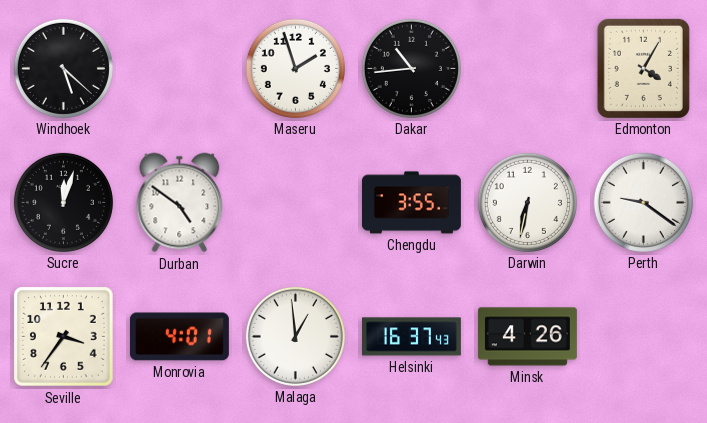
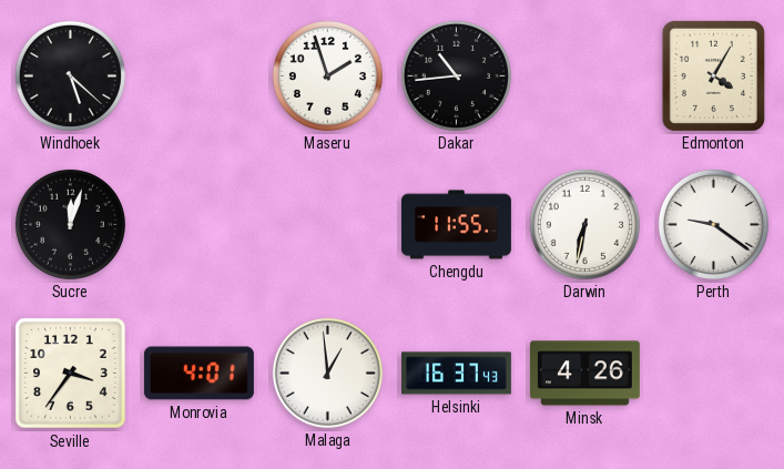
Durban: 4:51 -> none
Chengdu: 3:55 -> 11:55
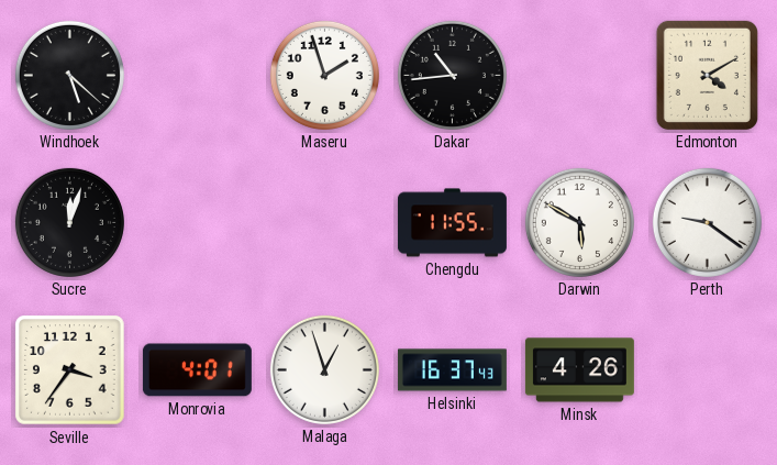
Edmonton: 4:05 -> 4:10
Darwin: 6:32 -> 5:50
Malaga: 12:59 -> 12:57
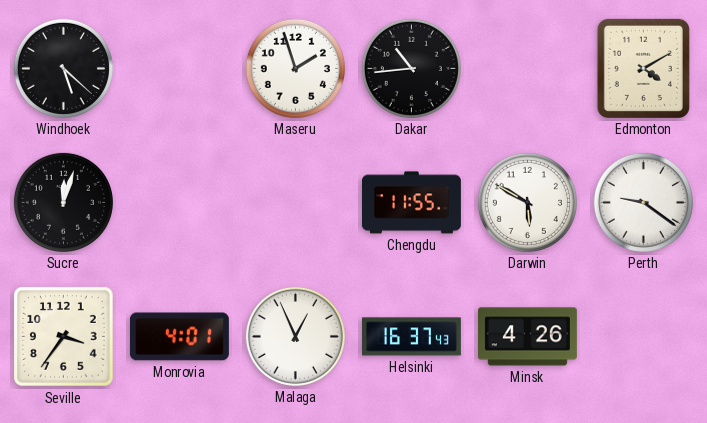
Malaga: 12:57 -> 12:56
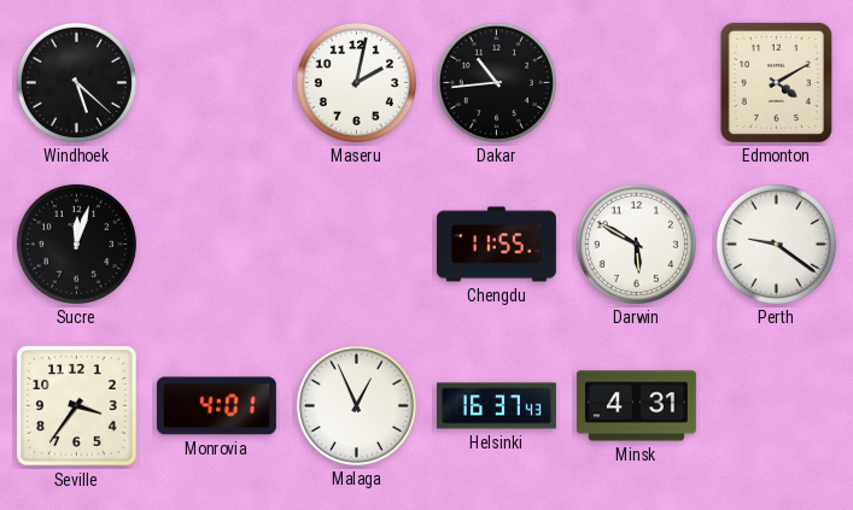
Maseru: 1:57 -> 2:02
Minsk: 4:26 -> 4:31
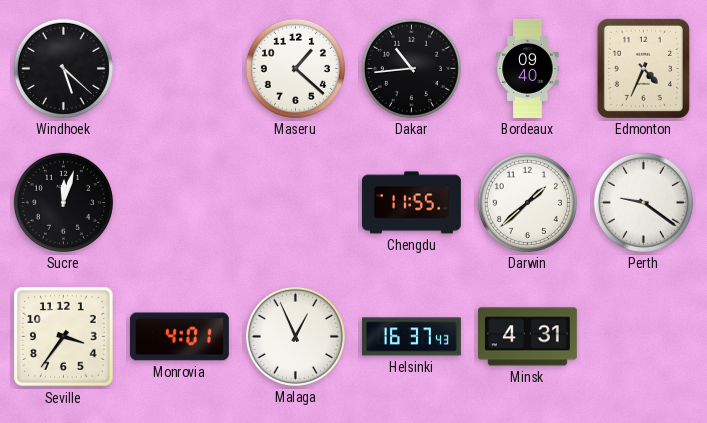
Maseru: 2:02 -> 1:22
Bordeaux: none -> 09:40
Edmonton: 4:10 -> 4:34
Darwin: 5:50 -> 1:38
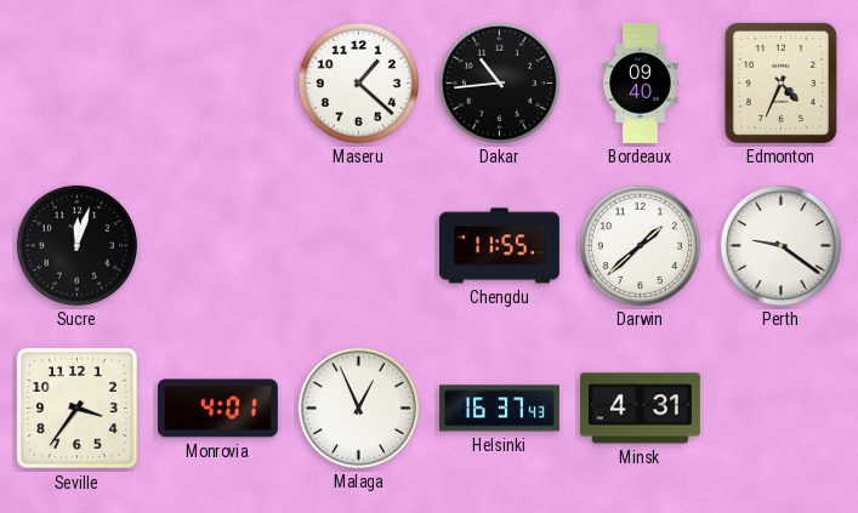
Windhoek: 5:22 -> none
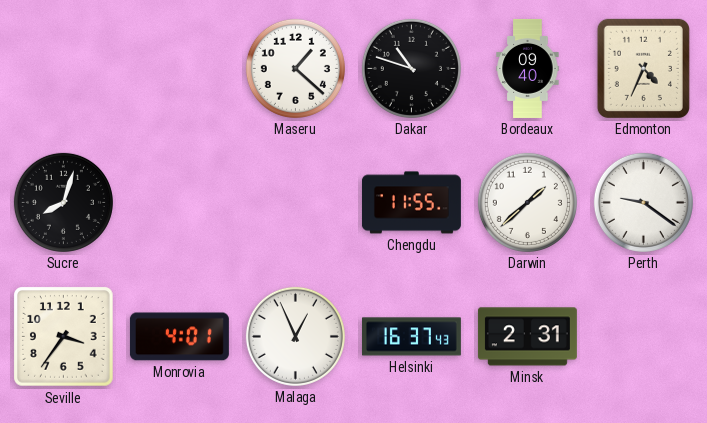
Dakar: 10:44 -> 10:48
Sucre: 12:03 -> 8:03
Minsk: 4:31 -> 2:31
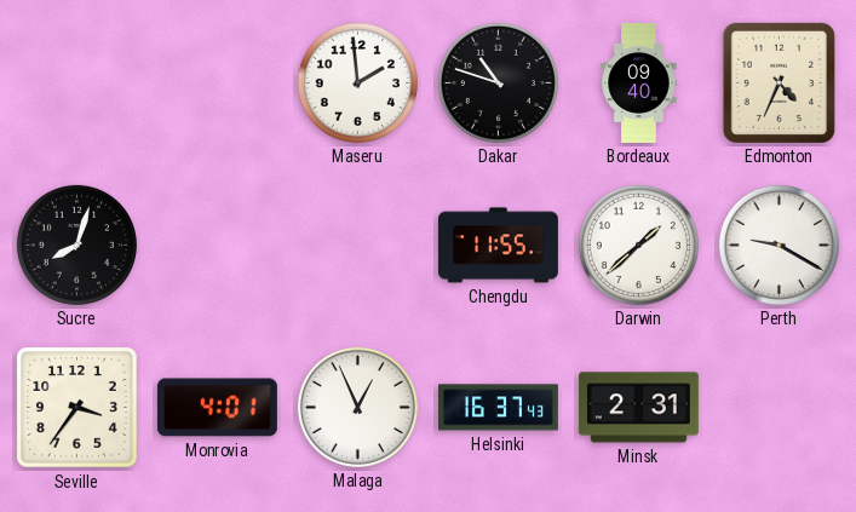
Maseru: 1:22 -> 1:59
Perth: 9:21 -> 9:20
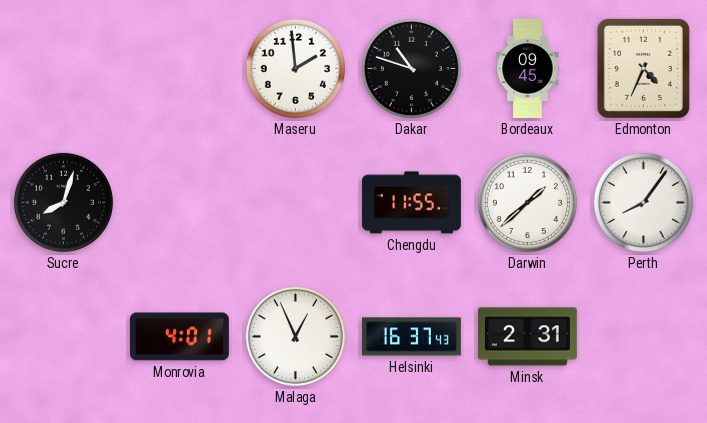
Bordeaux: 09:40 -> 09:45
Perth: 9:20 -> 8:06
Seville: 3:36 -> none
